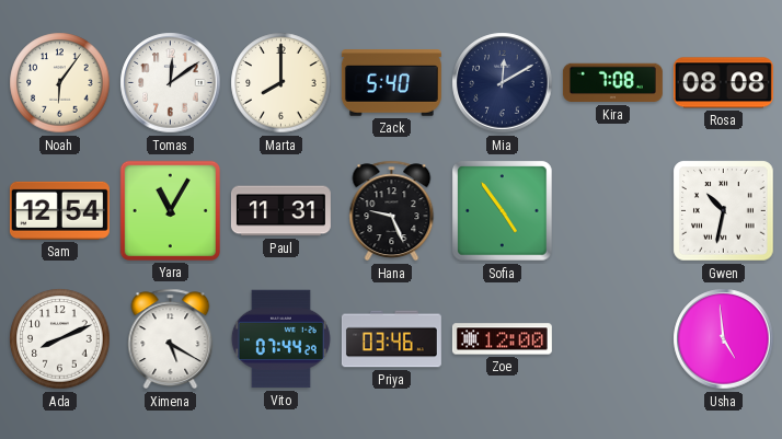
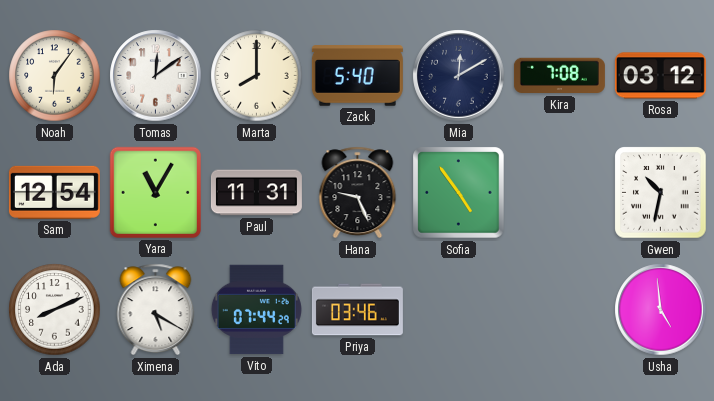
Rosa: 08:08 -> 03:12
Zoe: 12:00 -> none
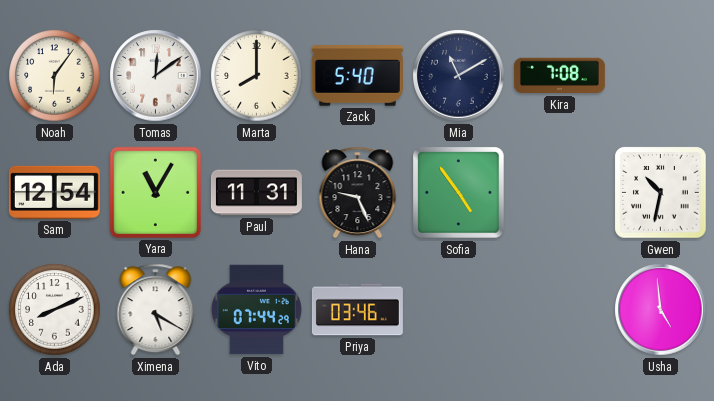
Mia: 12:10 -> 11:10
Rosa: 03:12 -> none
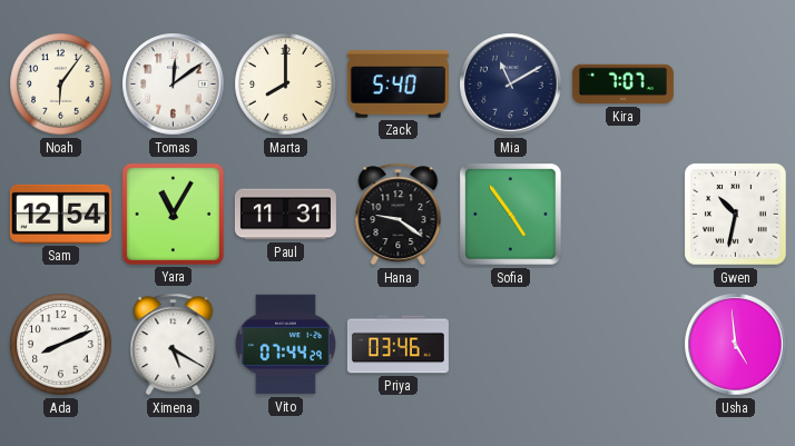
Kira: 7:08 -> 7:07
Hana: 9:26 -> 9:21
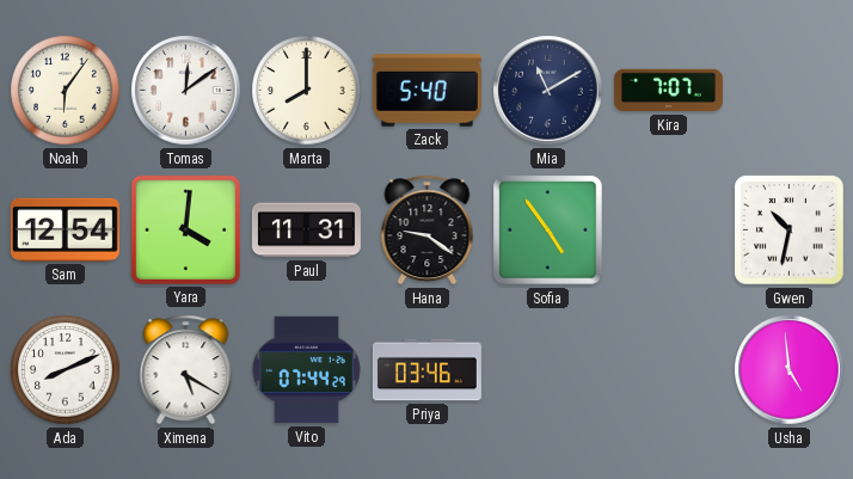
Yara: 11:05 -> 4:01
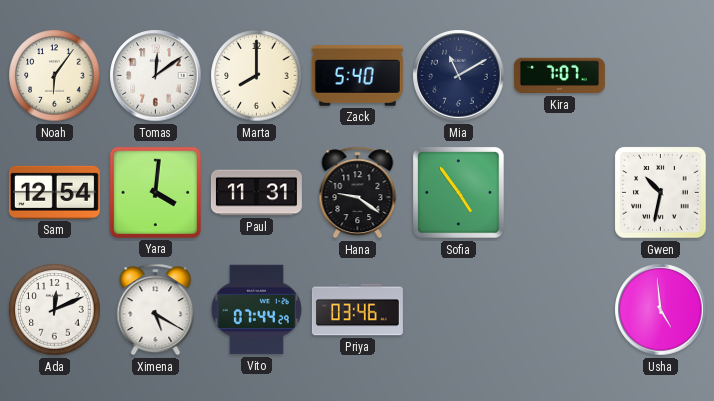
Ada: 8:11 -> 12:11
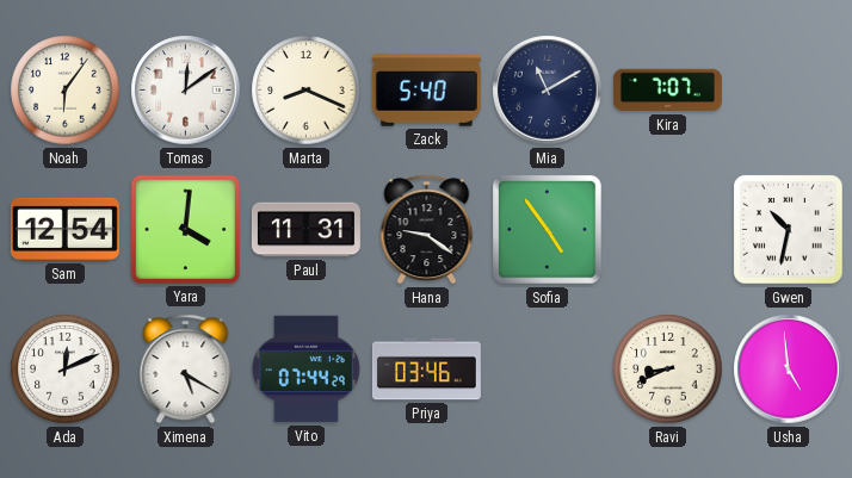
Marta: 8:00 -> 8:19
Ravi: none -> 8:41
